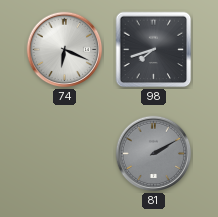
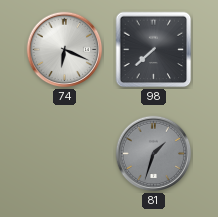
98: 7:42 -> 7:38
81: 2:10 -> 1:33
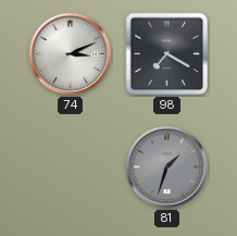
74: 6:19 -> 3:11
98: 7:38 -> 7:20
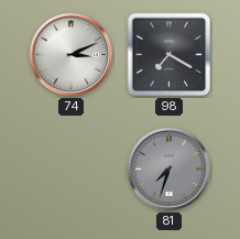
81: 1:33 -> 7:33
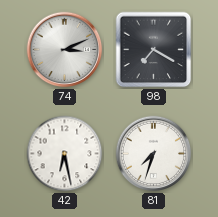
42: none -> 6:28
81 dial: grey -> white
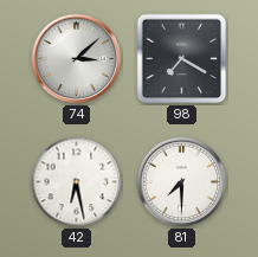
74: 3:11 -> 3:08
81: 7:33 -> 7:30
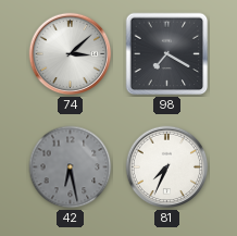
42 dial: white -> grey
81: 7:30 -> 7:34
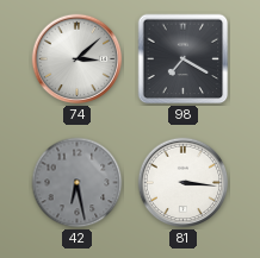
81: 7:34 -> 3:16
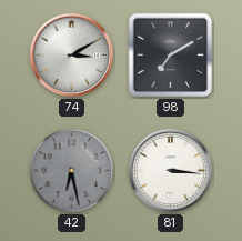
74: 3:08 -> 3:10
98: 7:20 -> 7:10
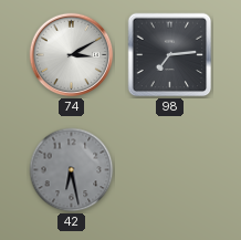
98: 7:10 -> 7:14
81: 3:16 -> none
